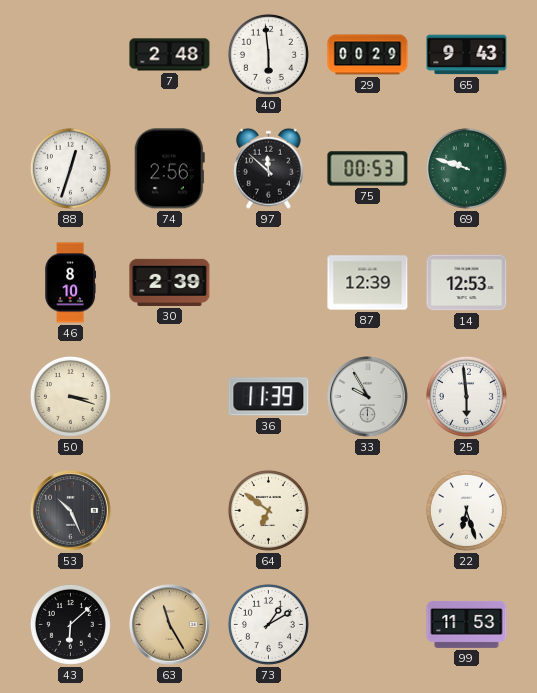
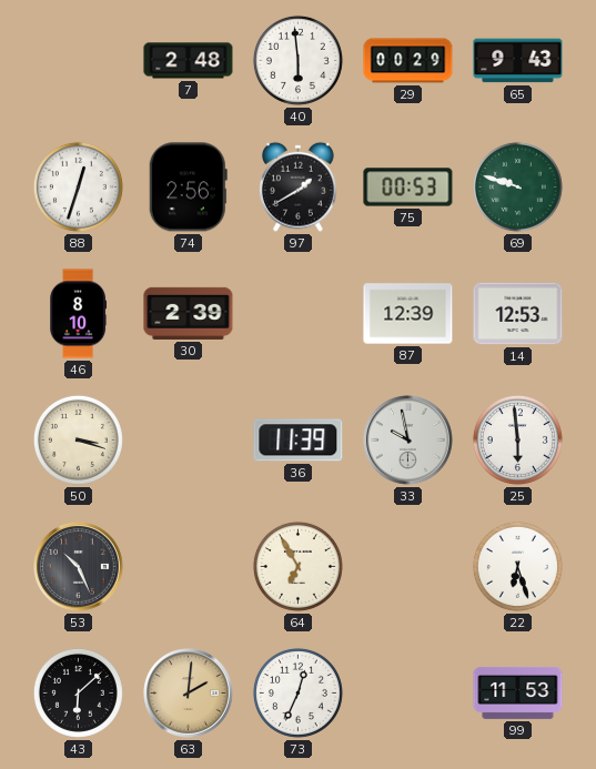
97: 11:52 -> 1:40
33: 9:55 -> 9:58
64: 6:51 -> 6:55
63: 11:25 -> 2:01
73: 1:10 -> 12:34
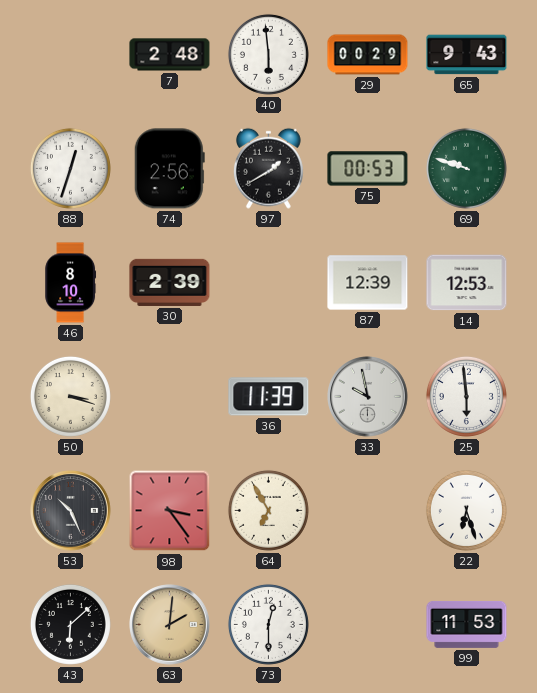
98: none -> 3:24
73: 12:34 -> 12:30
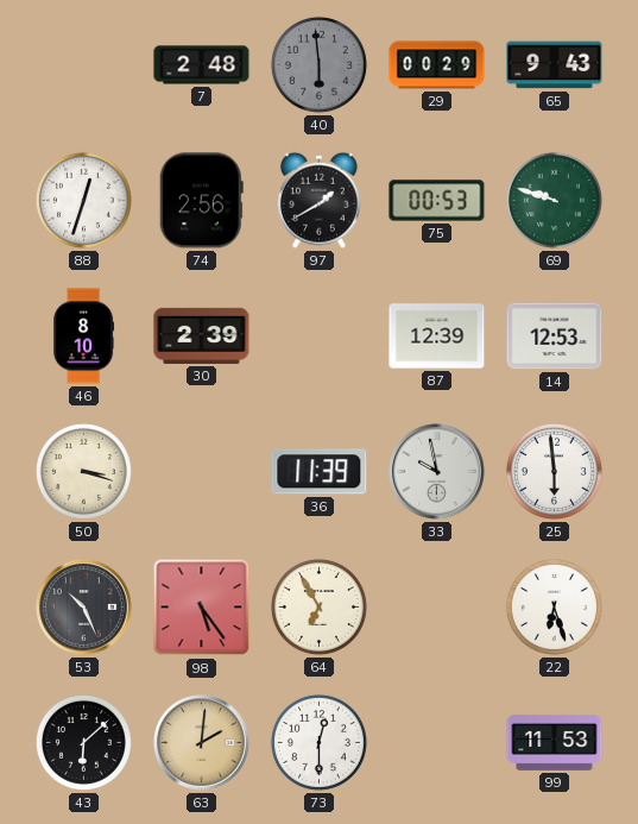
40 dial: white -> grey
98: 3:24 -> 5:24
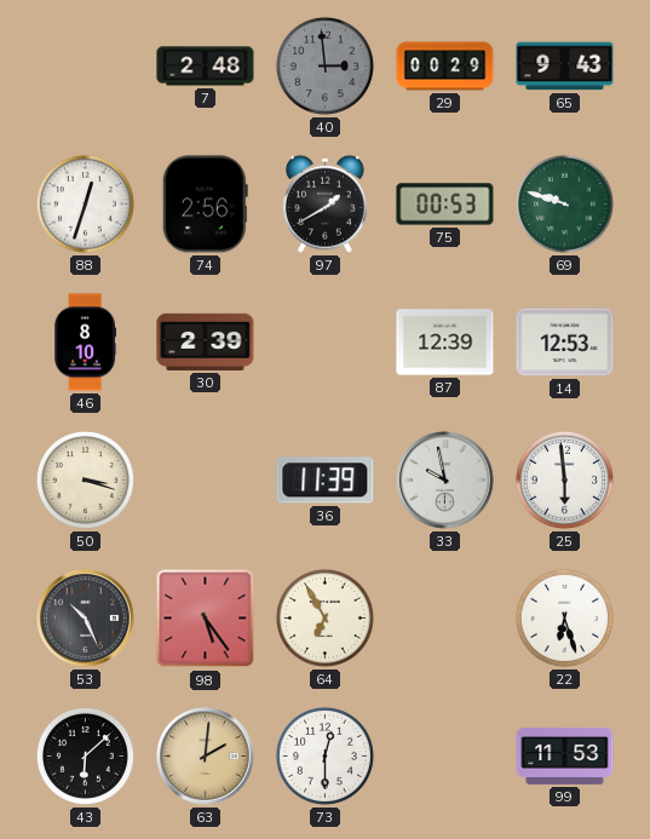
40: 5:59 -> 2:59
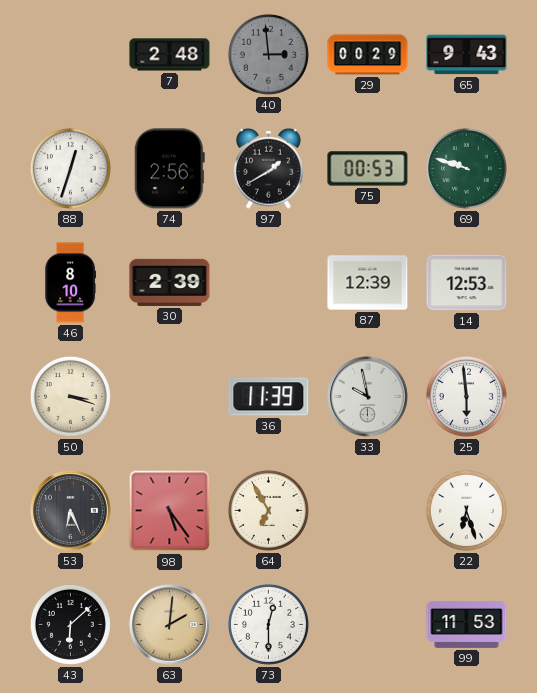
53: 10:26 -> 6:26
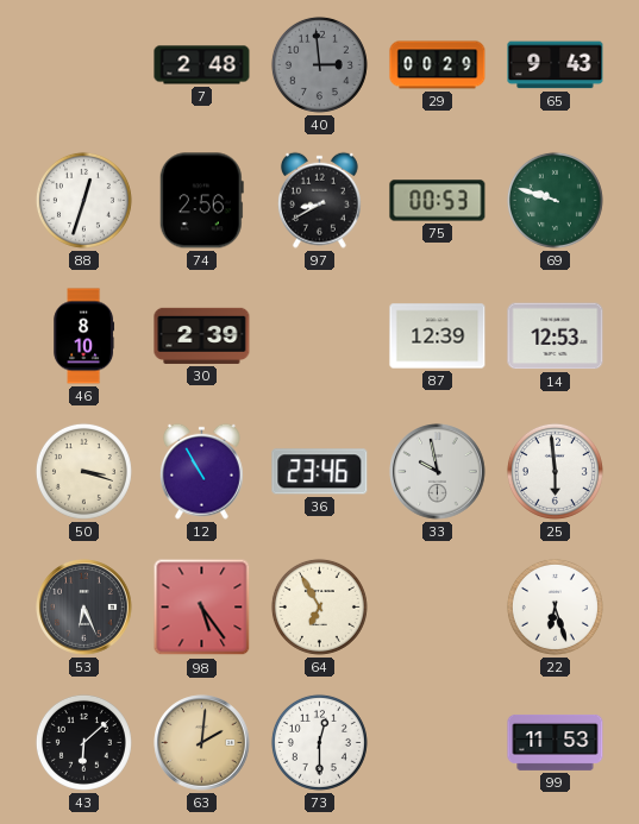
97: 1:40 -> 8:40
12: none -> 10:55
36: 11:39 -> 23:46
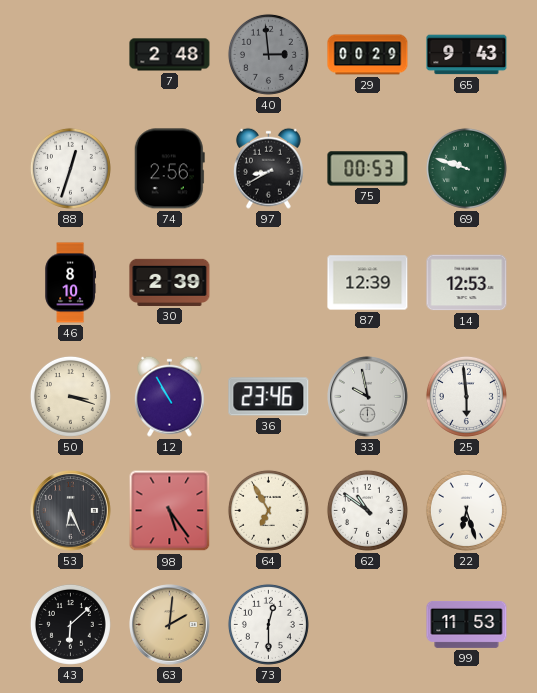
62: none -> 10:51
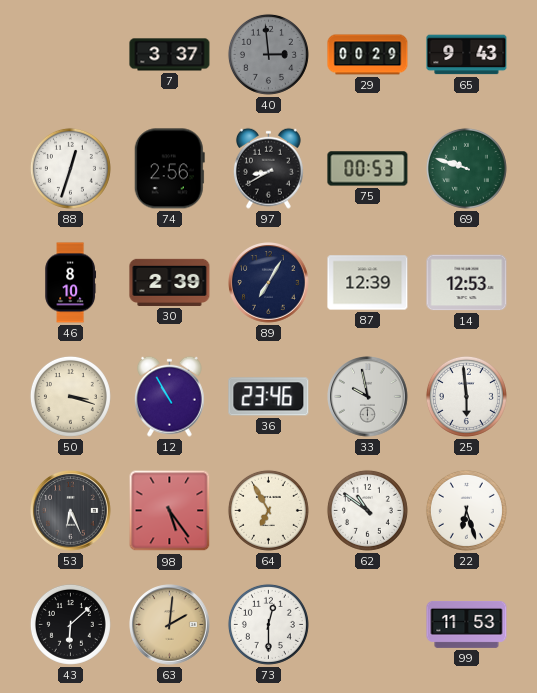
7: 2:48 -> 3:37
89: none -> 7:05
